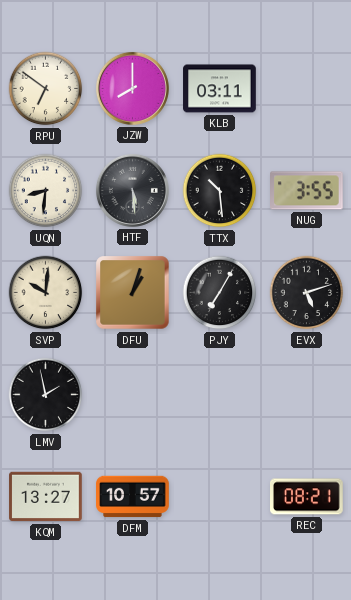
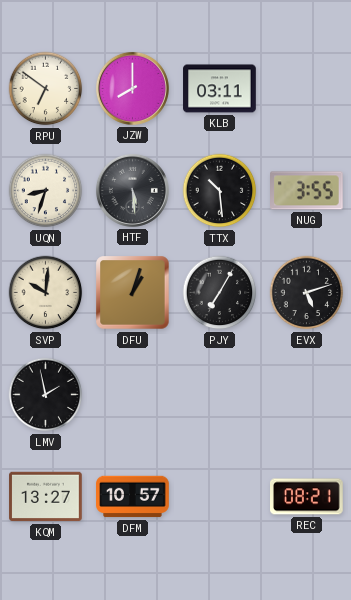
UQN: 8:31 -> 8:33
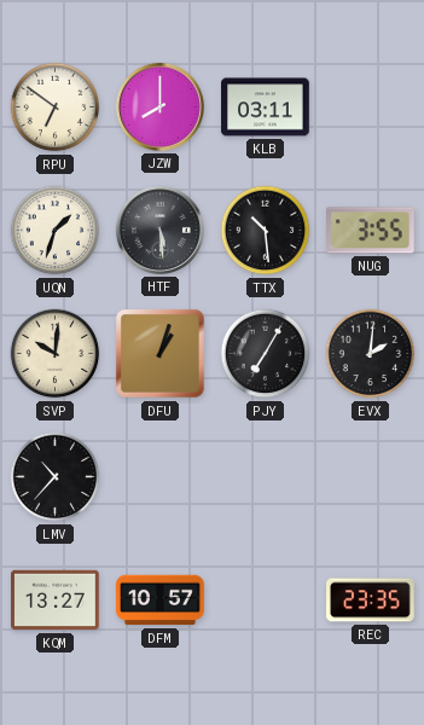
UQN: 8:33 -> 1:33
EVX: 5:12 -> 2:01
LMV: 1:58 -> 10:37
REC: 08:21 -> 23:35
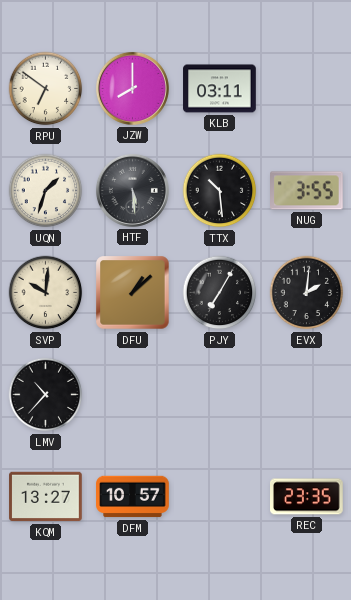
DFU: 1:03 -> 1:08
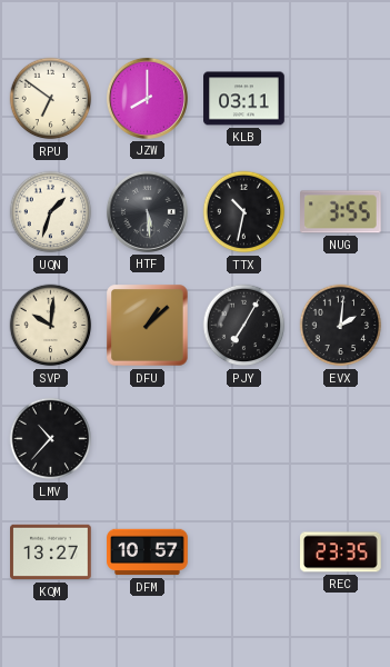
TTX: 10:29 -> 10:32
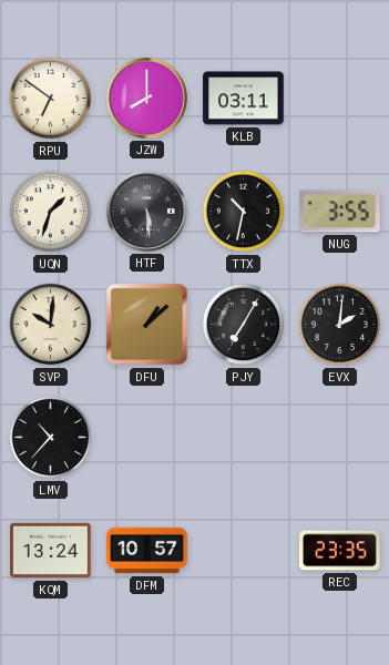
KQM: 13:27 -> 13:24
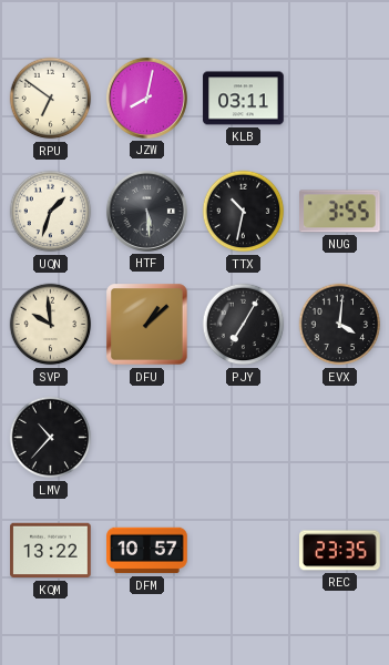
JZW: 8:00 -> 8:02
SVP: 10:01 -> 9:59
EVX: 2:01 -> 4:01
KQM: 13:24 -> 13:22
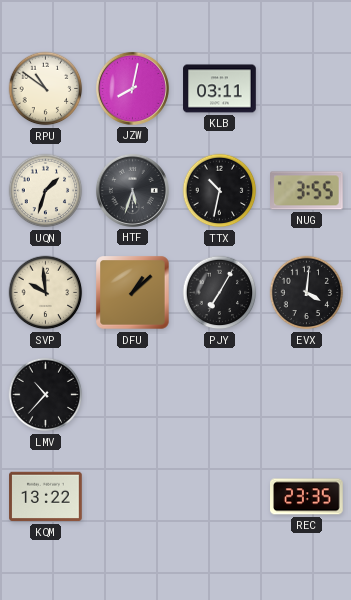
RPU: 6:51 -> 10:51
HTF: 5:29 -> 5:33
DFM: 10:57 -> none
